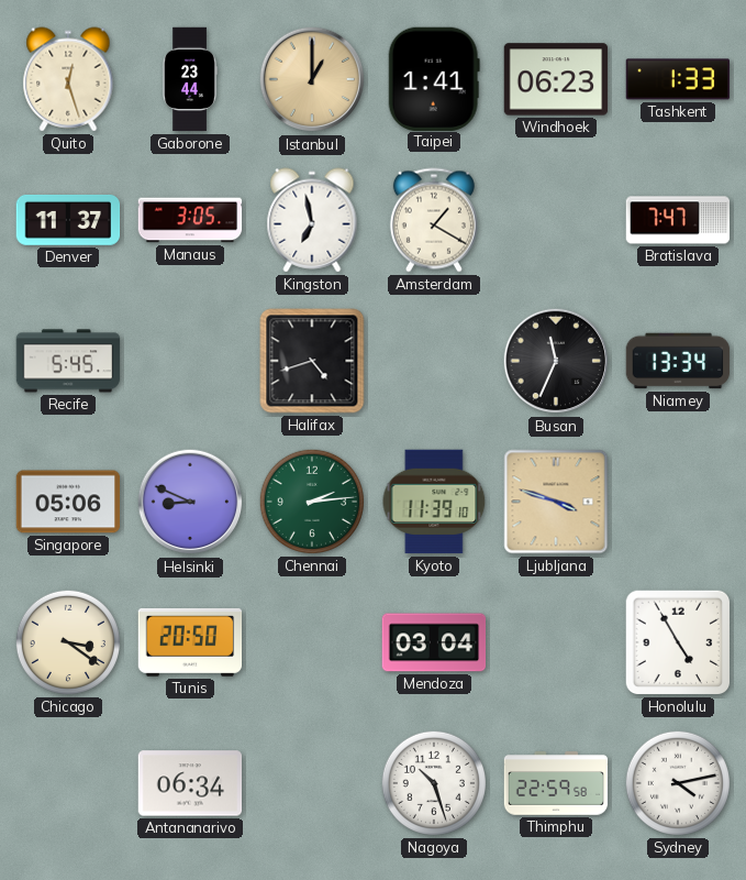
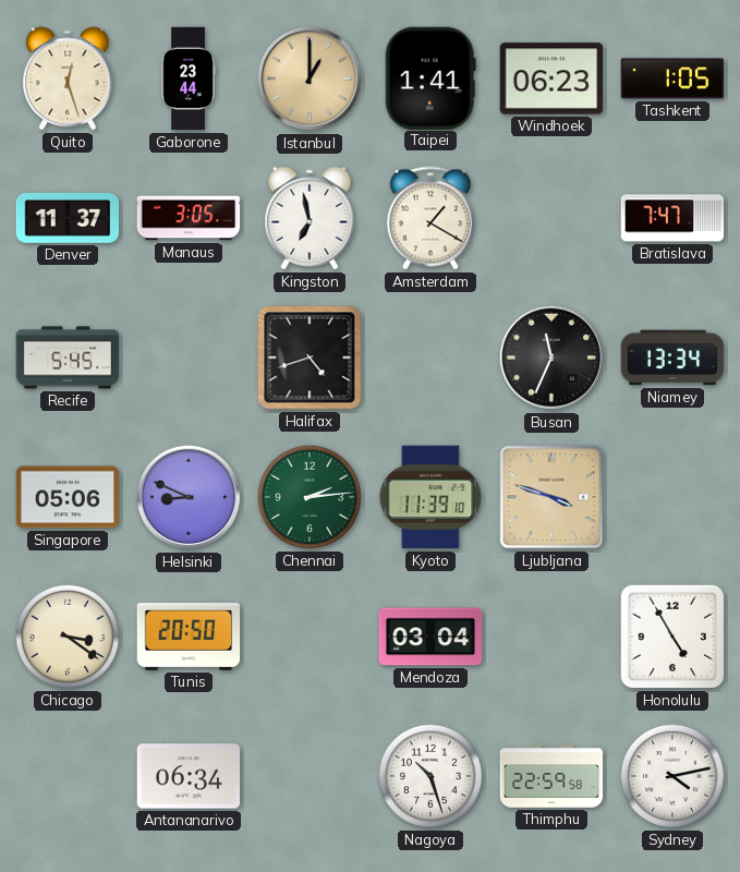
Tashkent: 1:33 -> 1:05
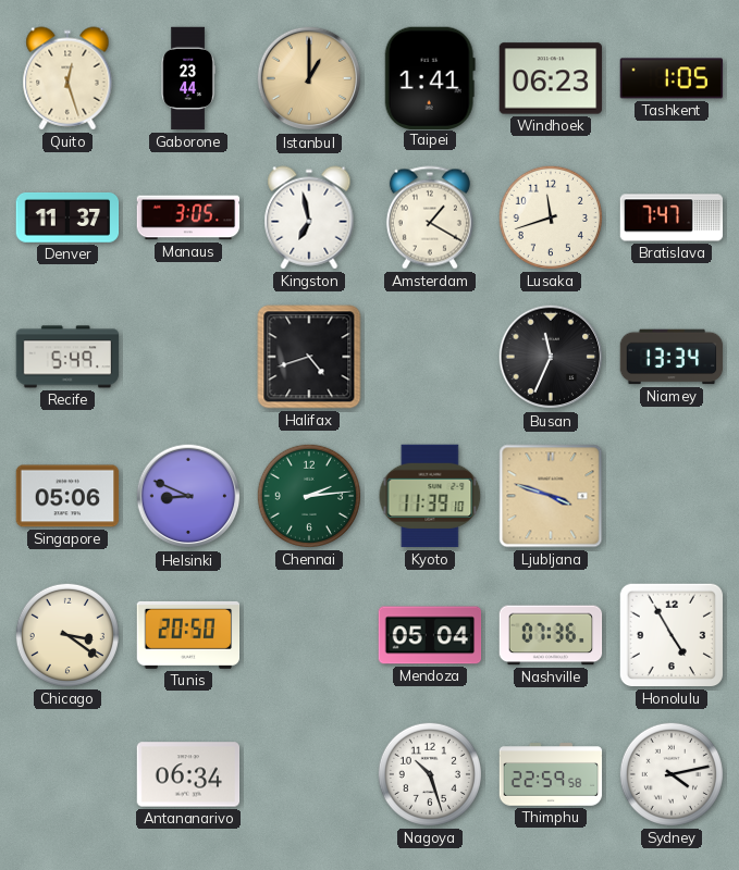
Lusaka: none -> 11:42
Recife: 5:45 -> 5:49
Mendoza: 03:04 -> 05:04
Nashville: none -> 07:36
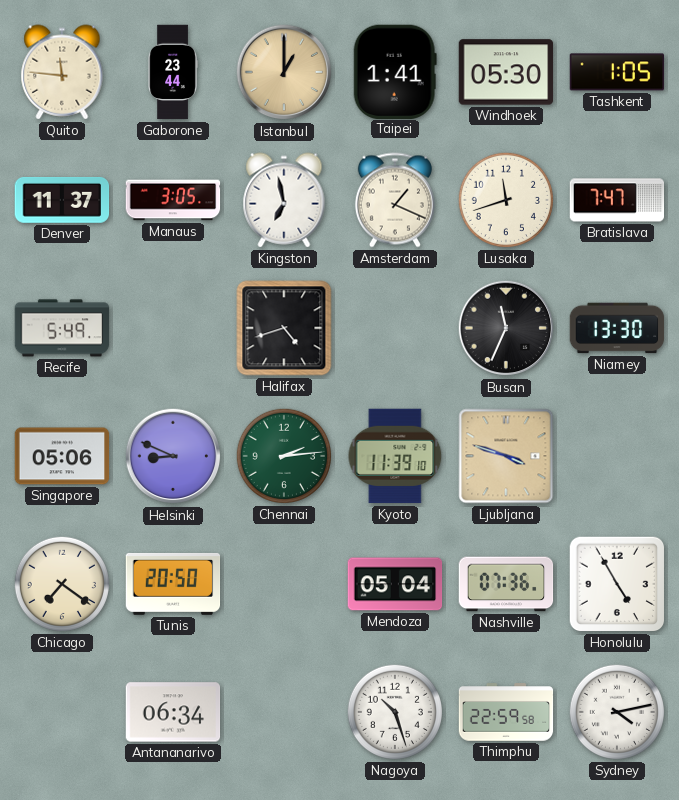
Quito: 12:27 -> 11:46
Windhoek: 06:23 -> 05:30
Amsterdam: 1:20 -> 1:19
Niamey: 13:34 -> 13:30
Chicago: 3:21 -> 7:21
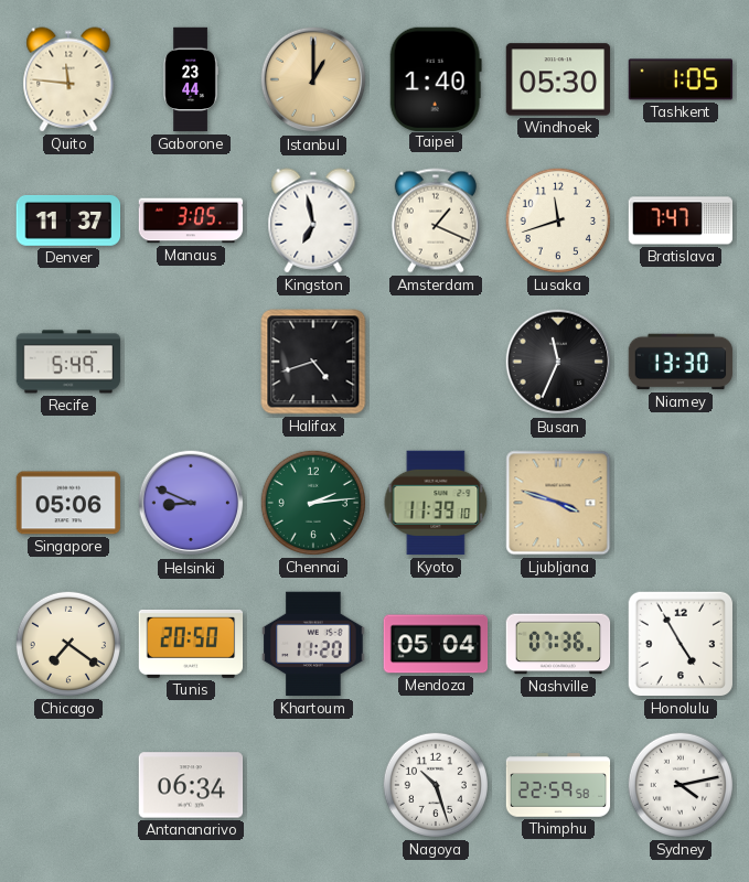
Taipei: 1:41 -> 1:40
Khartoum: none -> 11:20
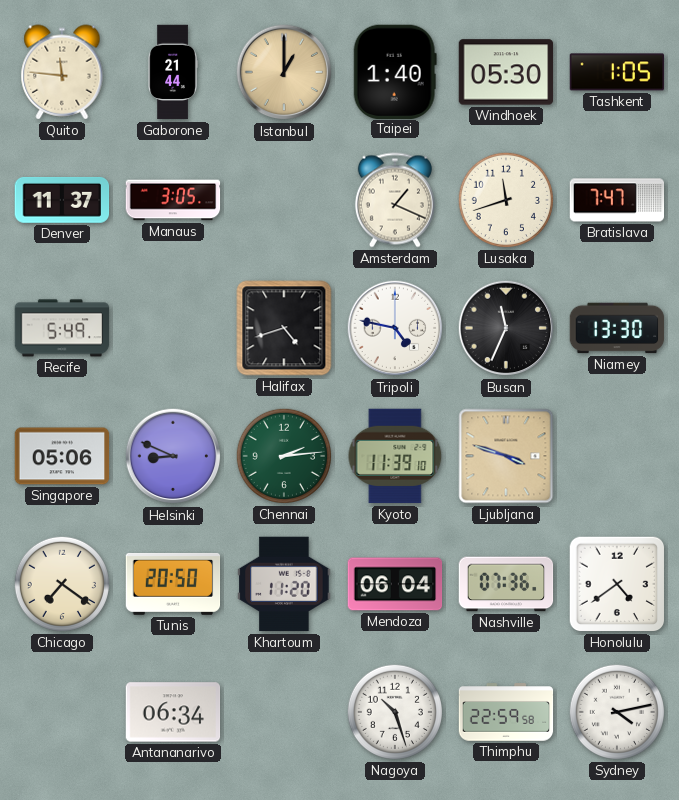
Gaborone: 23:44 -> 21:44
Kingston: 6:58 -> none
Tripoli: none -> 4:47
Mendoza: 05:04 -> 06:04
Honolulu: 4:55 -> 4:39
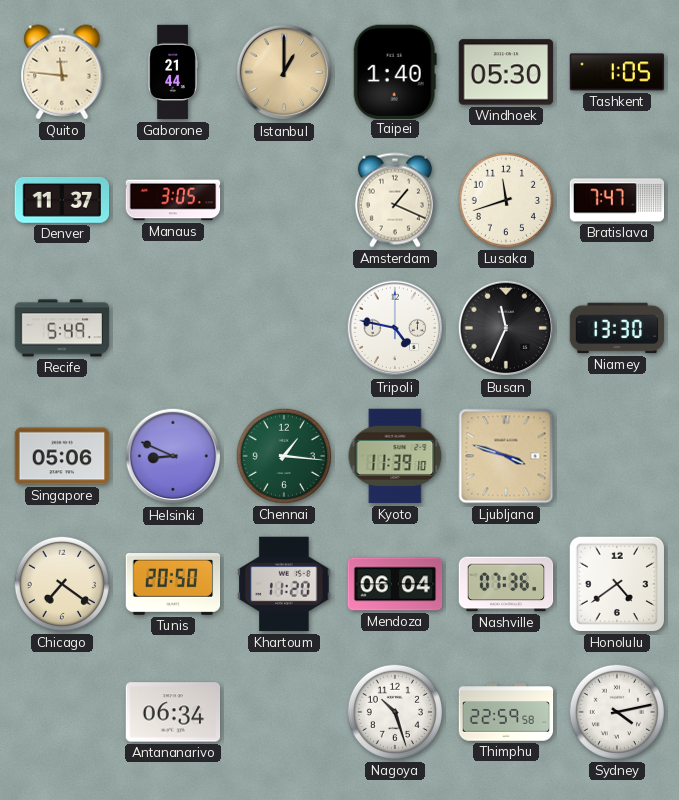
Halifax: 4:42 -> none
Chennai: 2:14 -> 1:16
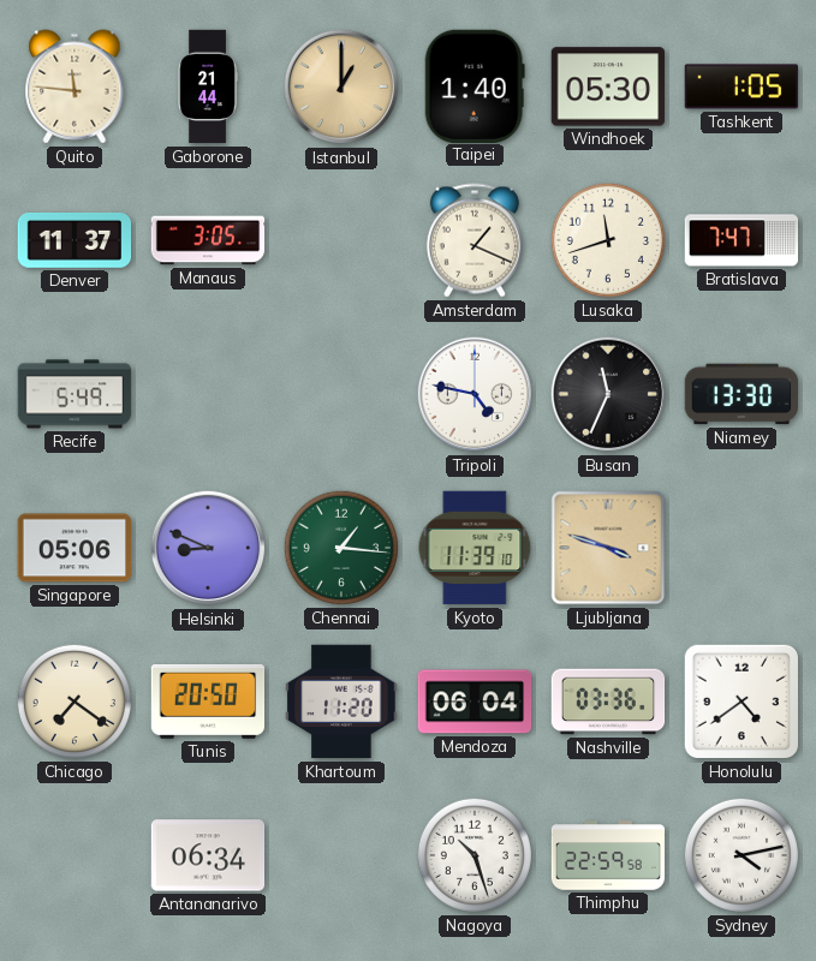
Nashville: 07:36 -> 03:36
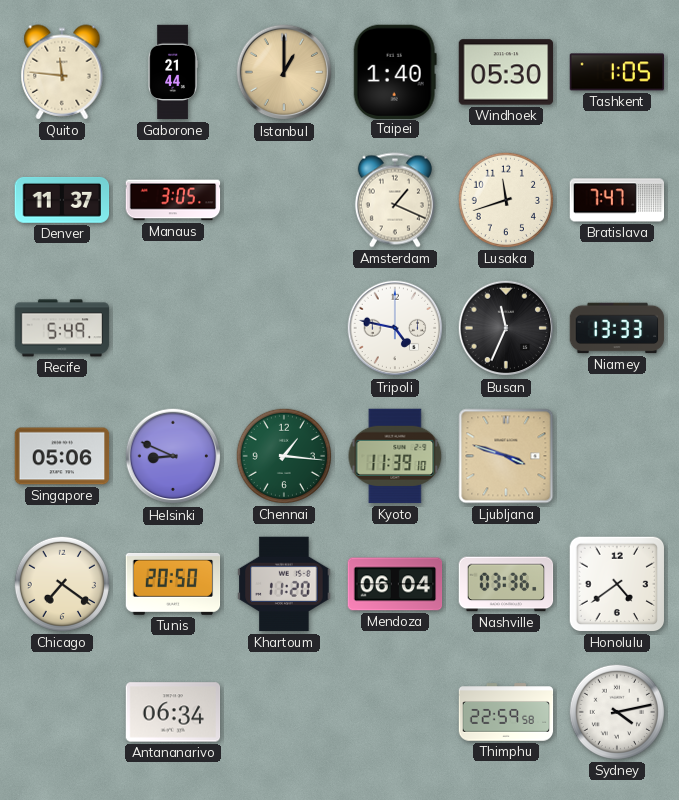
Niamey: 13:30 -> 13:33
Nagoya: 10:27 -> none
